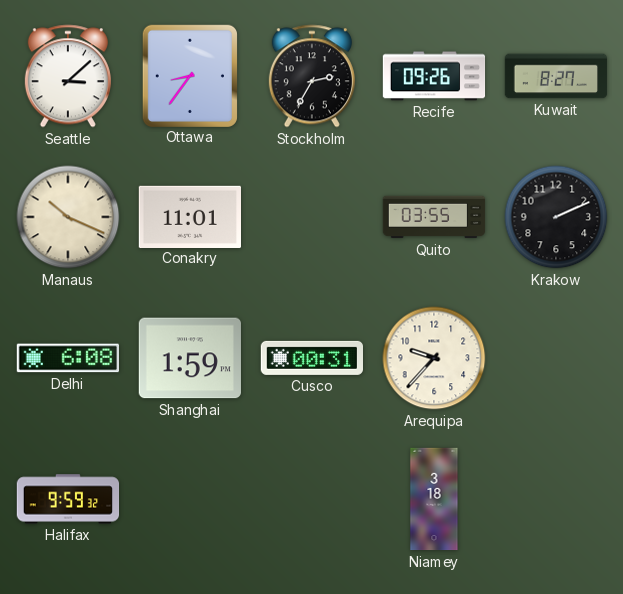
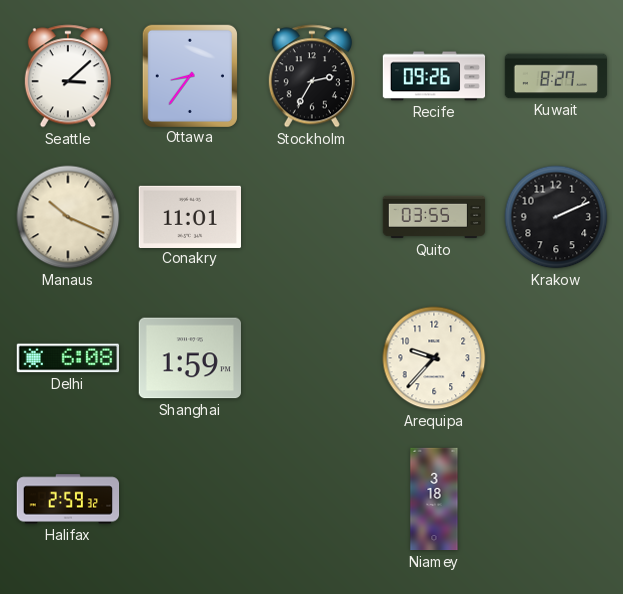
Cusco: 00:31 -> none
Halifax: 9:59 -> 2:59
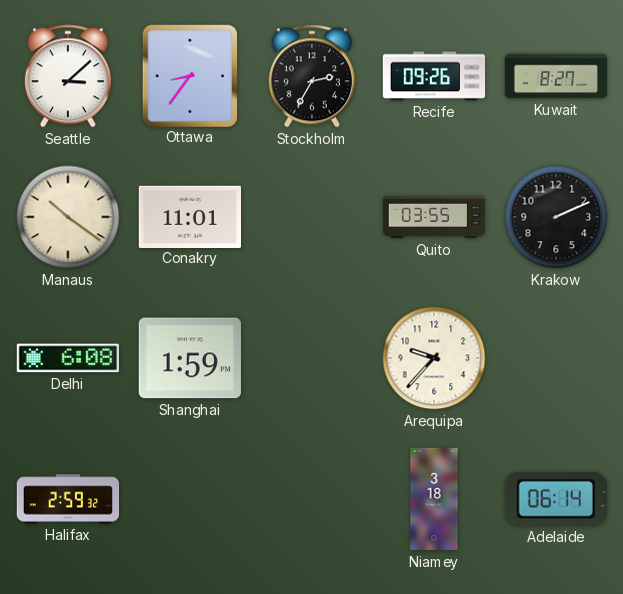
Manaus: 10:19 -> 10:21
Adelaide: none -> 06:14
